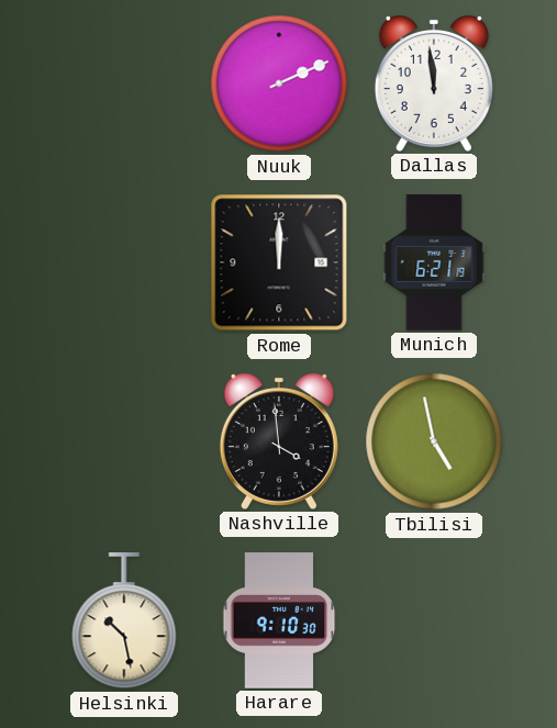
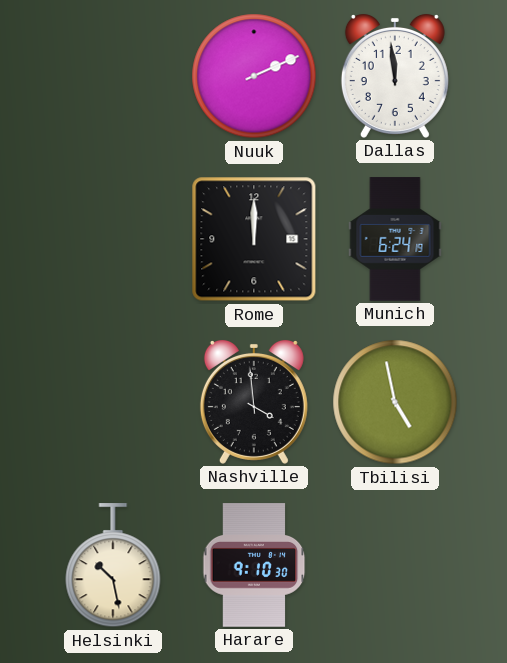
Munich: 6:21 -> 6:24
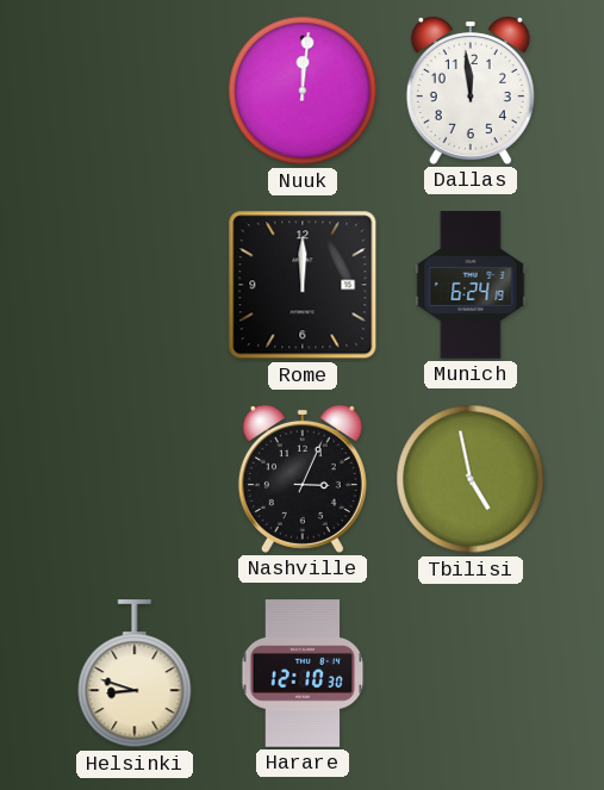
Nuuk: 2:11 -> 12:01
Nashville: 3:59 -> 3:04
Helsinki: 10:28 -> 8:48
Harare: 9:10 -> 12:10
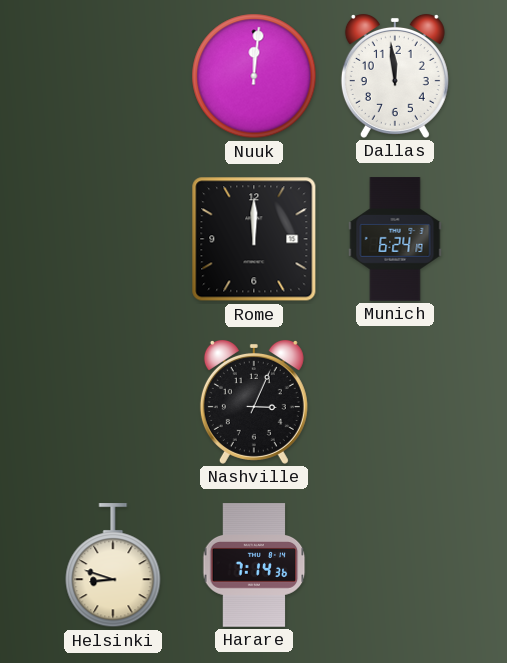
Tbilisi: 4:58 -> none
Harare: 12:10 -> 7:14
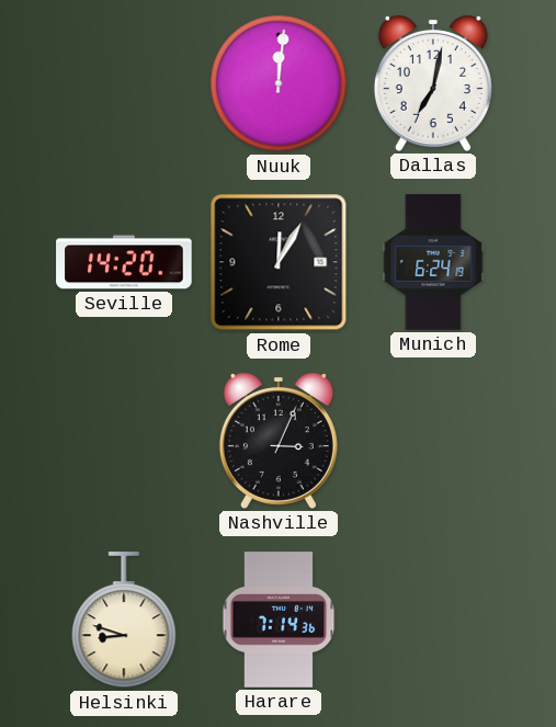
Dallas: 11:59 -> 7:02
Seville: none -> 14:20
Rome: 12:00 -> 12:05
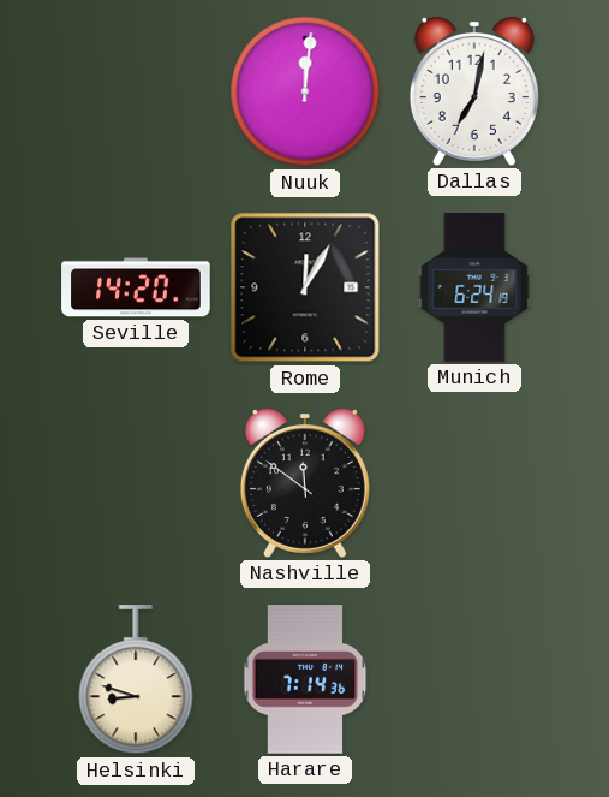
Nashville: 3:04 -> 11:51
